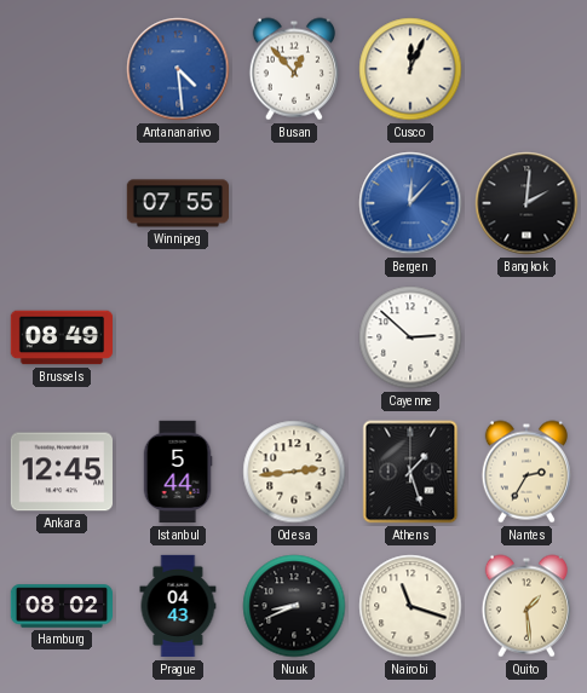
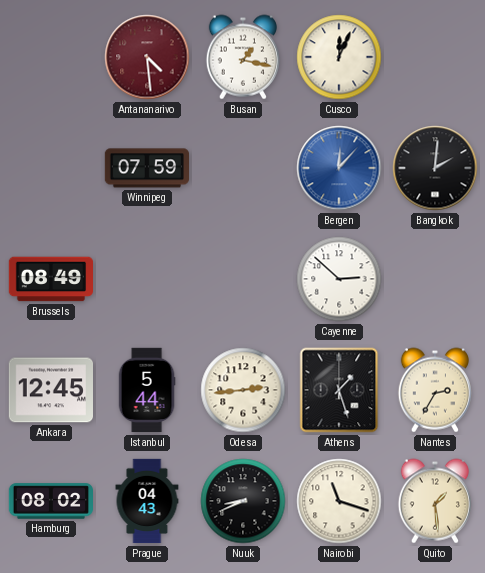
Antananarivo dial: blue -> burgundy
Busan: 12:53 -> 1:17
Winnipeg: 07:55 -> 07:59
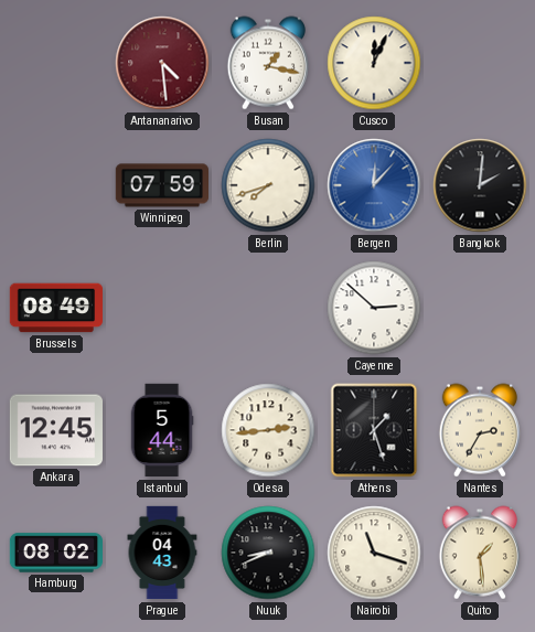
Berlin: none -> 7:42
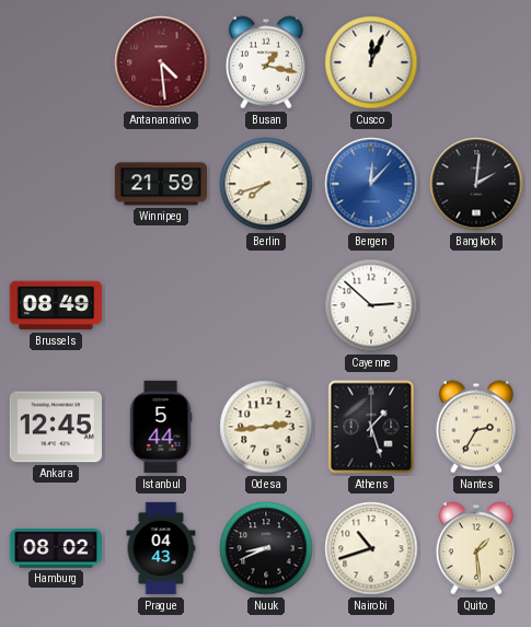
Winnipeg: 07:59 -> 21:59
Nairobi: 11:18 -> 10:42
